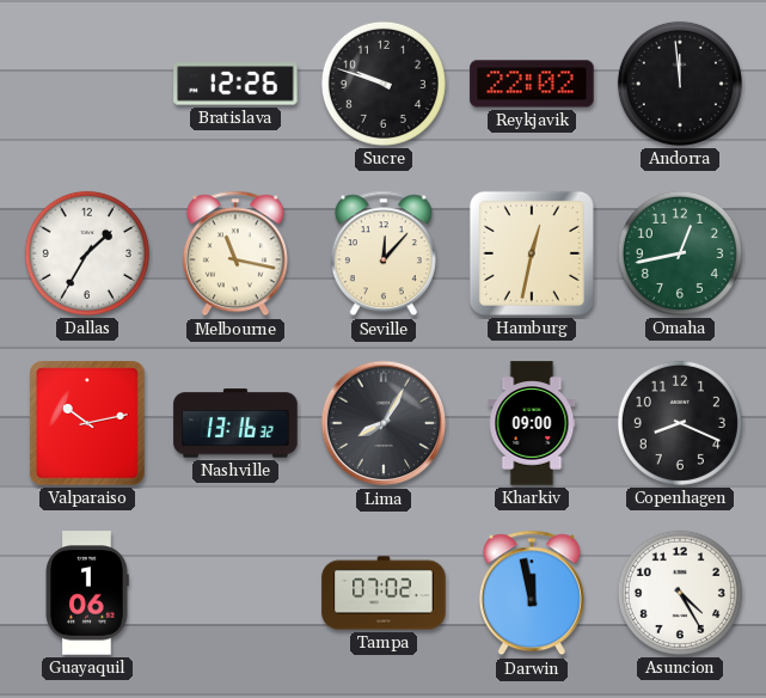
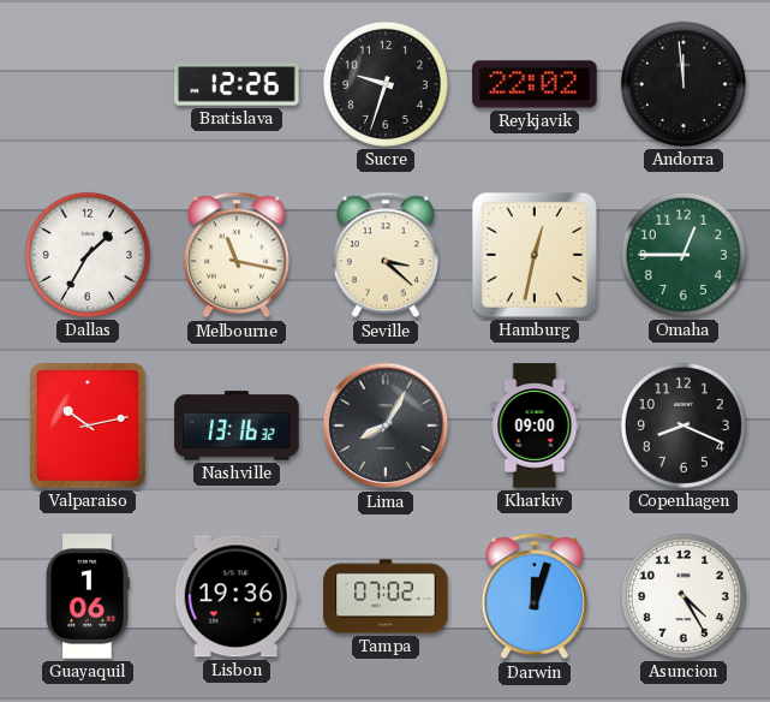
Sucre: 9:48 -> 9:33
Seville: 12:07 -> 3:22
Omaha: 12:43 -> 12:45
Lisbon: none -> 19:36
Darwin: 11:58 -> 12:03
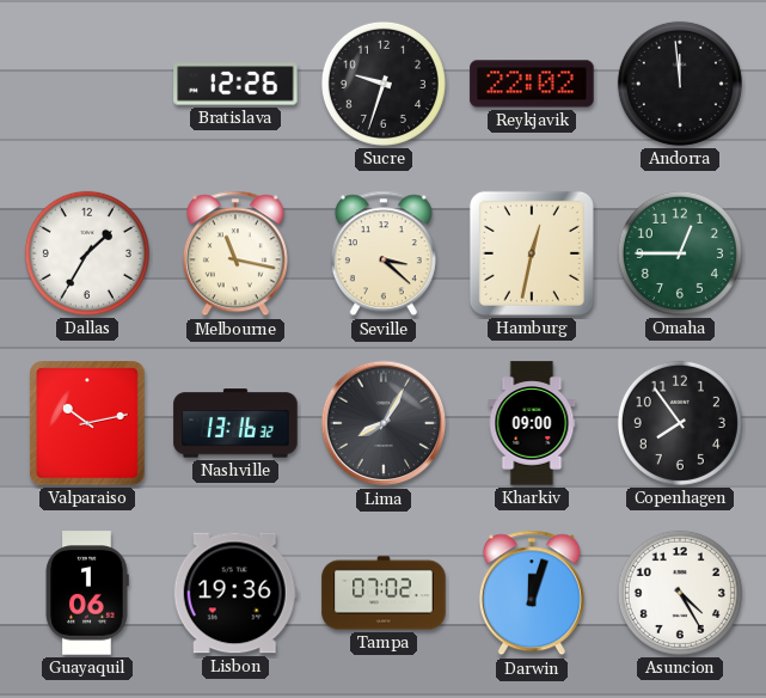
Copenhagen: 8:19 -> 7:54
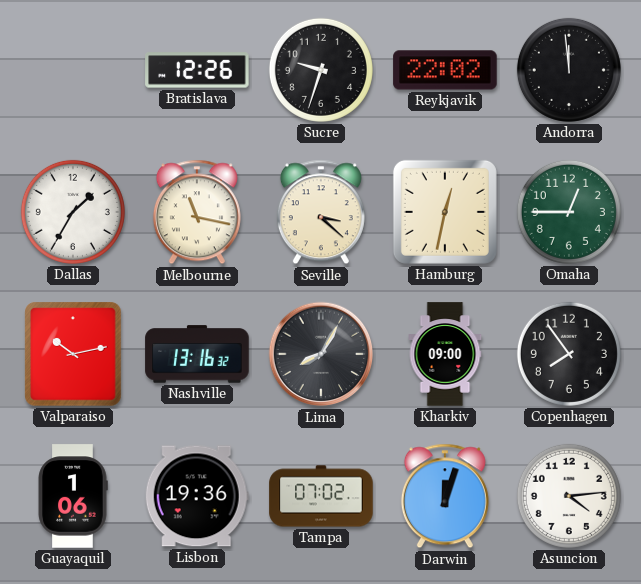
Asuncion: 4:25 -> 4:14
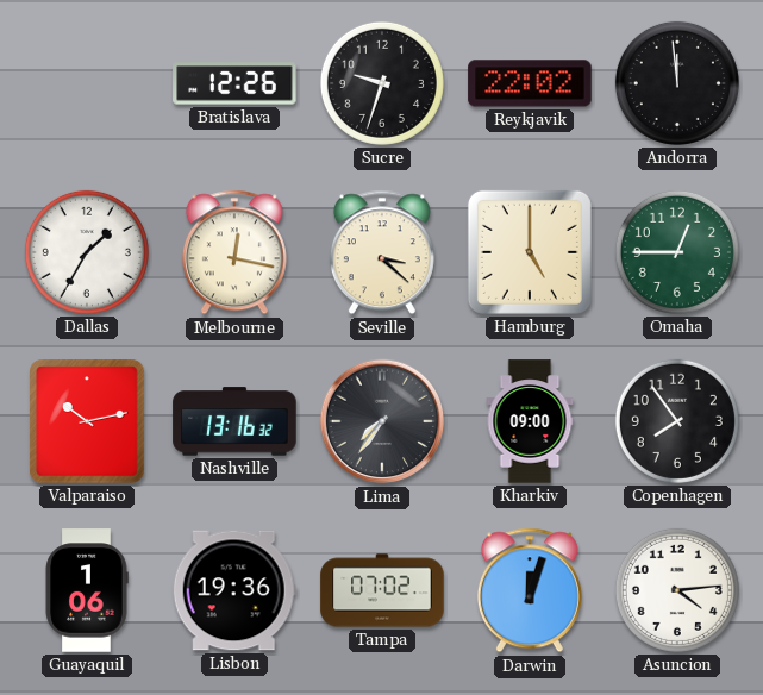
Melbourne: 11:17 -> 12:17
Hamburg: 12:32 -> 5:00
Lima: 8:05 -> 7:36
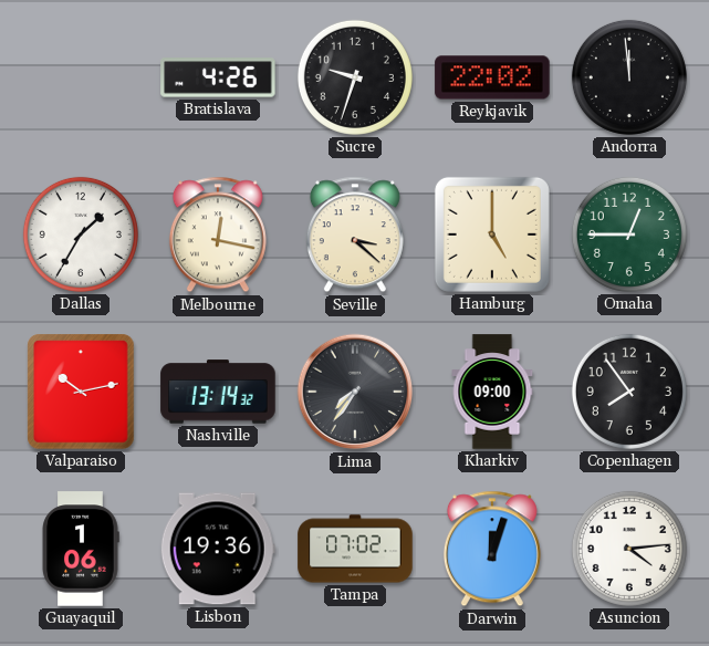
Bratislava: 12:26 -> 4:26
Nashville: 13:16 -> 13:14
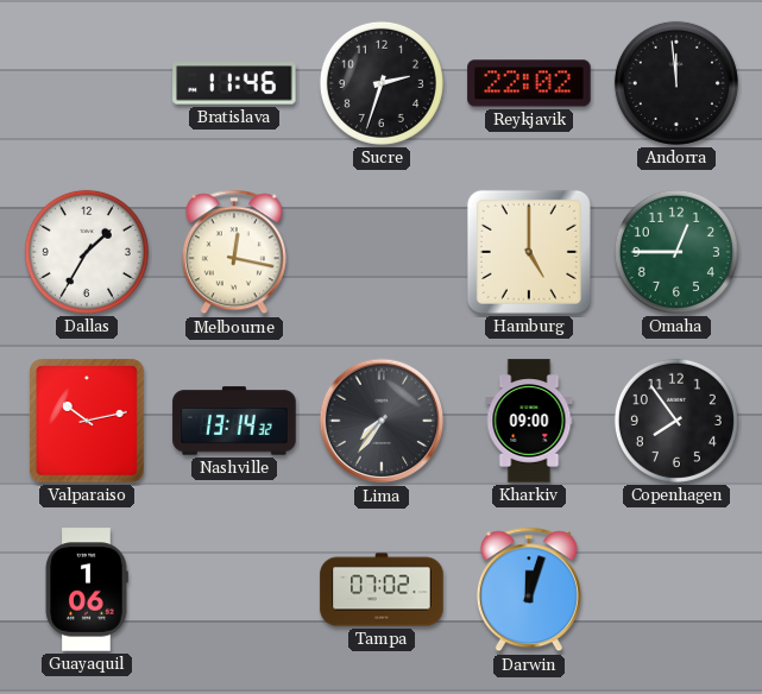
Bratislava: 4:26 -> 11:46
Sucre: 9:33 -> 2:33
Seville: 3:22 -> none
Lisbon: 19:36 -> none
Asuncion: 4:14 -> none
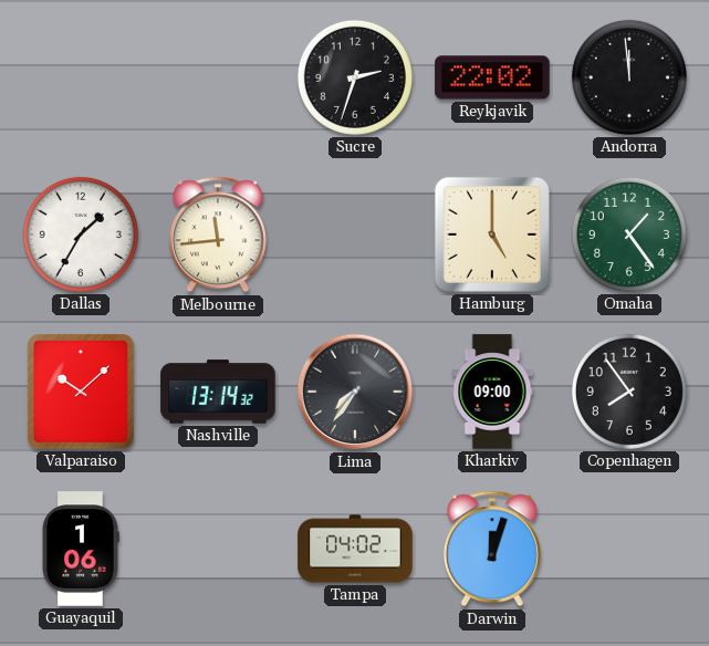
Bratislava: 11:46 -> none
Melbourne: 12:17 -> 11:44
Omaha: 12:45 -> 1:24
Valparaiso: 10:13 -> 10:08
Tampa: 07:02 -> 04:02
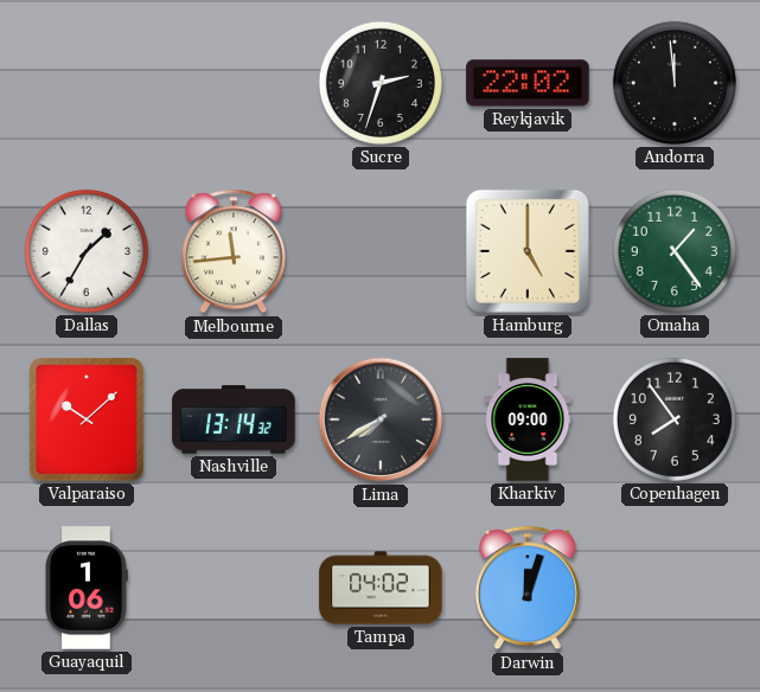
Lima: 7:36 -> 7:40
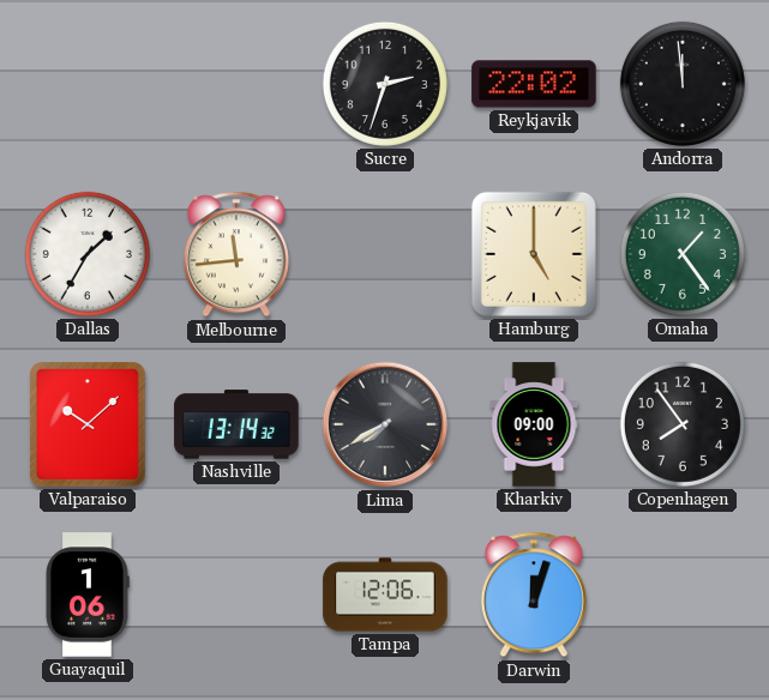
Tampa: 04:02 -> 12:06
